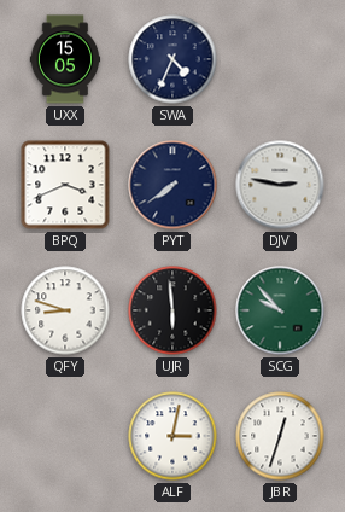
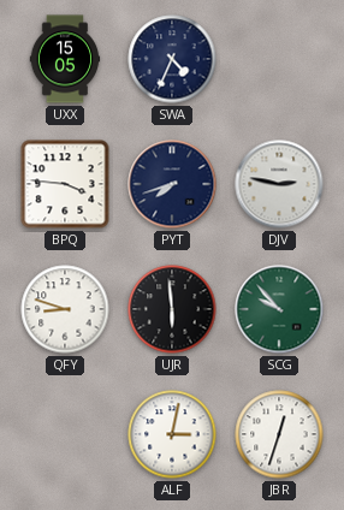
BPQ: 3:41 -> 3:46
PYT: 7:39 -> 7:42
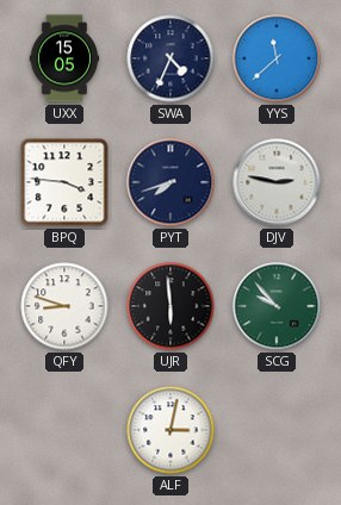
YYS: none -> 11:38
JBR: 12:33 -> none
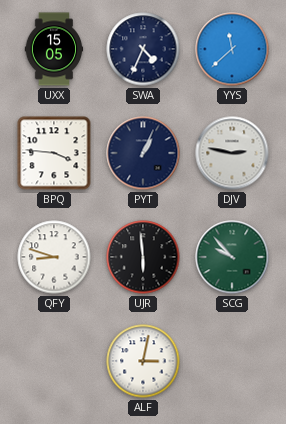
PYT: 7:42 -> 1:04
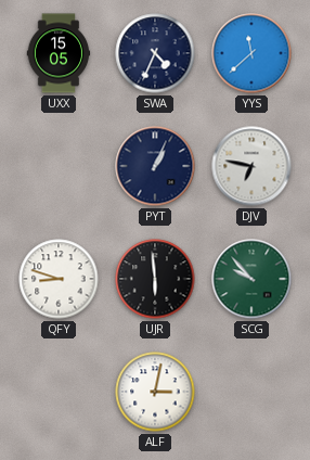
BPQ: 3:46 -> none
DJV: 2:47 -> 6:47
